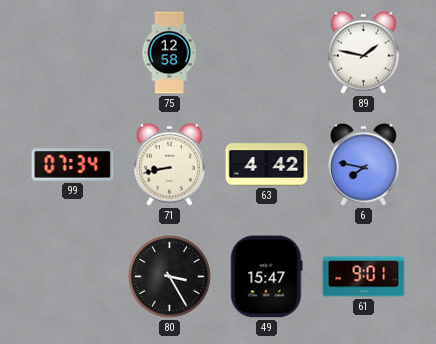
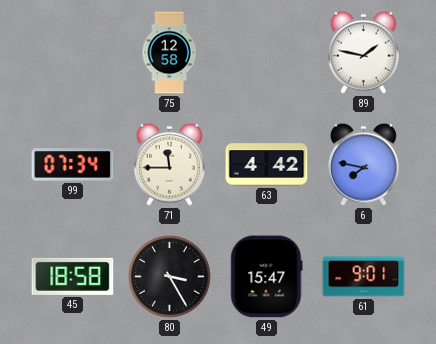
71: 8:43 -> 11:45
45: none -> 18:58
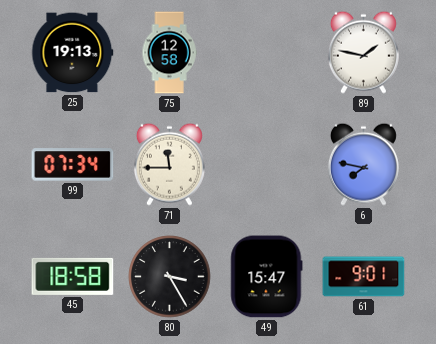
25: none -> 19:13
63: 4:42 -> none
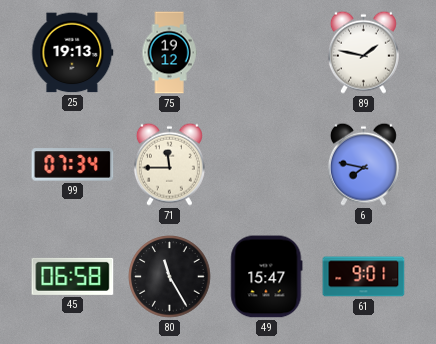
75: 12:58 -> 19:12
45: 18:58 -> 06:58
80: 3:25 -> 11:25
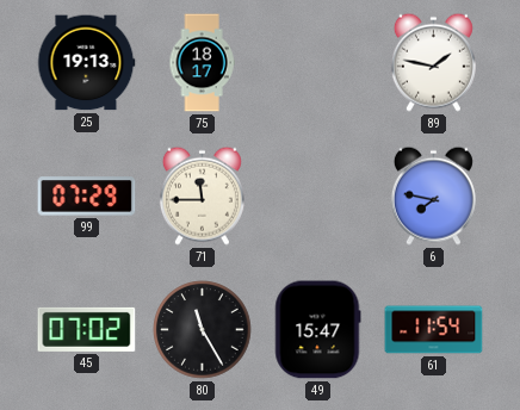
75: 19:12 -> 18:17
99: 07:34 -> 07:29
45: 06:58 -> 07:02
61: 9:01 -> 11:54
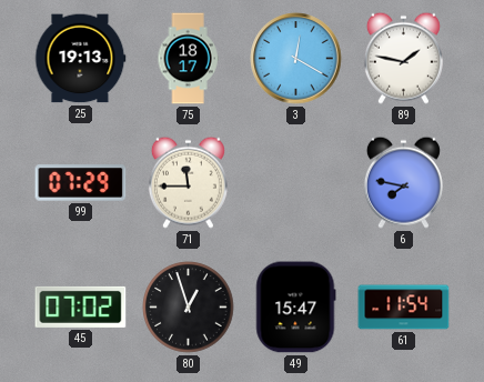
3: none -> 12:20
80: 11:25 -> 12:57
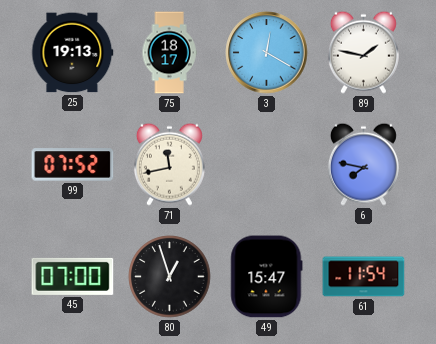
99: 07:29 -> 07:52
71: 11:45 -> 11:43
45: 07:02 -> 07:00
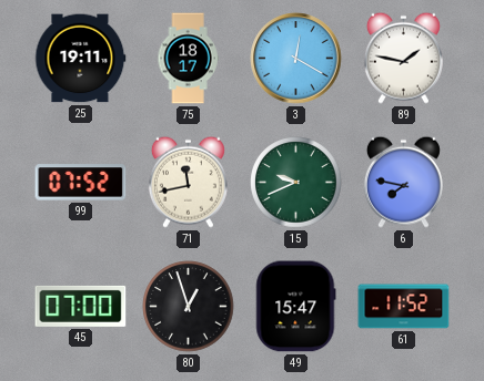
25: 19:13 -> 19:11
15: none -> 9:41
61: 11:54 -> 11:52
